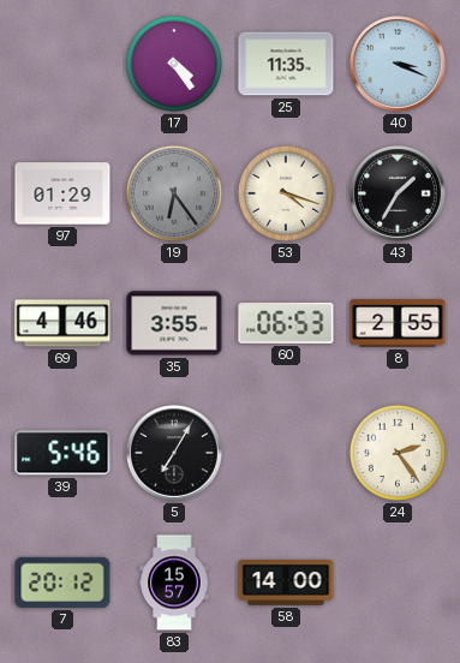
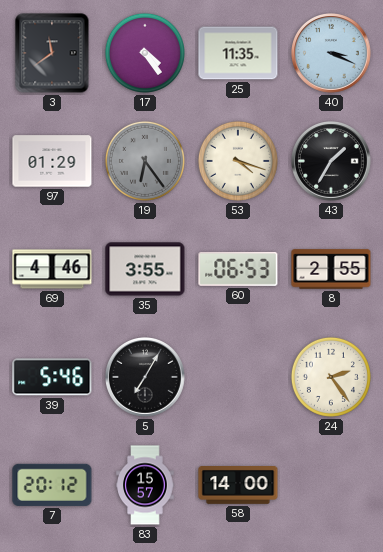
3: none -> 11:39
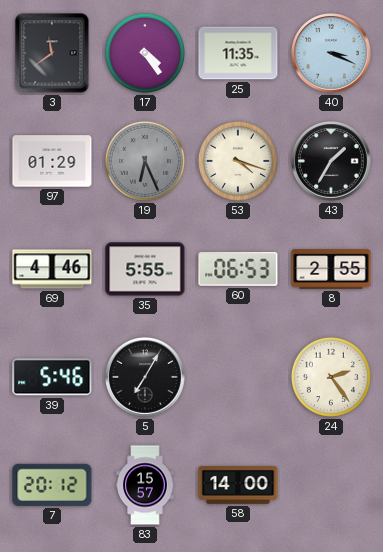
19: 6:24 -> 6:26
35: 3:55 -> 5:55
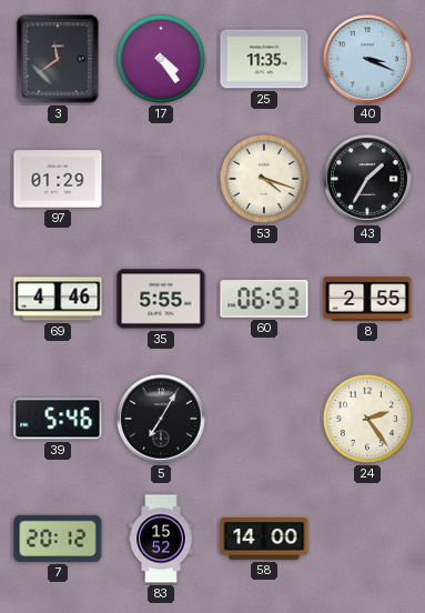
19: 6:26 -> none
83: 15:57 -> 15:52
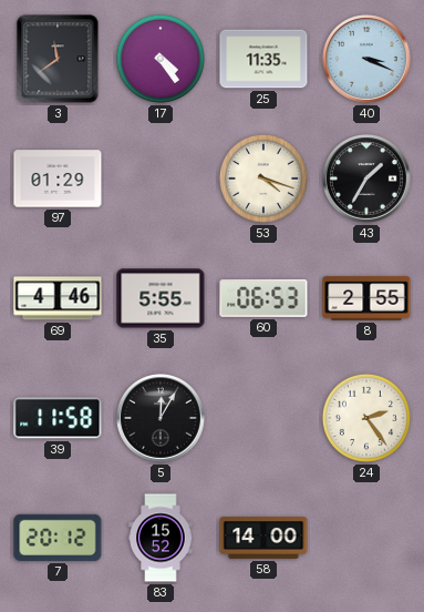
39: 5:46 -> 11:58
5: 7:05 -> 12:05
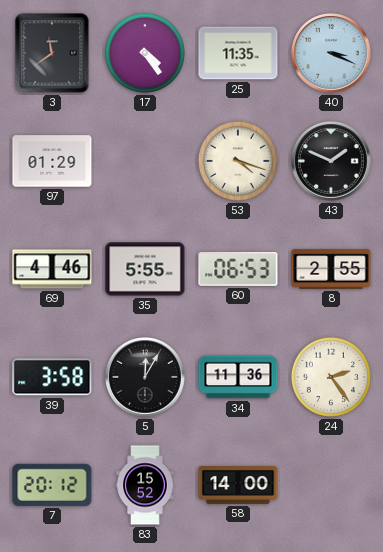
43: 1:35 -> 1:49
39: 11:58 -> 3:58
34: none -> 11:36
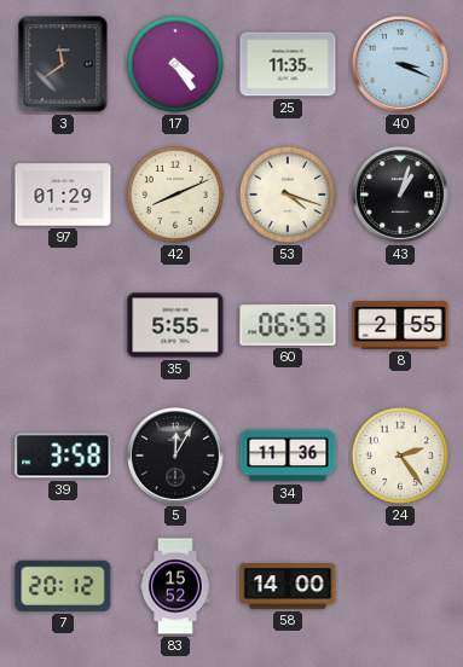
42: none -> 8:11
43: 1:49 -> 1:03
69: 4:46 -> none
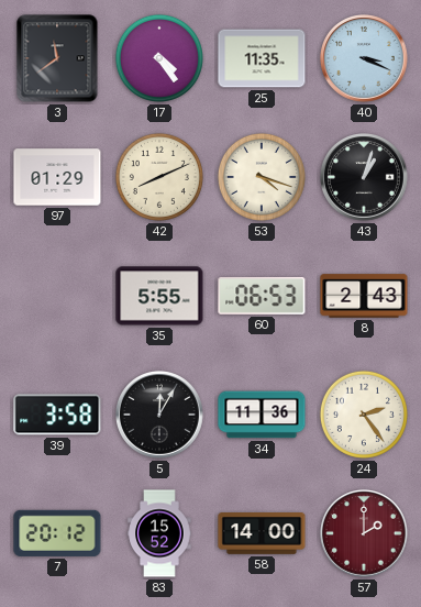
8: 2:55 -> 2:43
57: none -> 2:00
